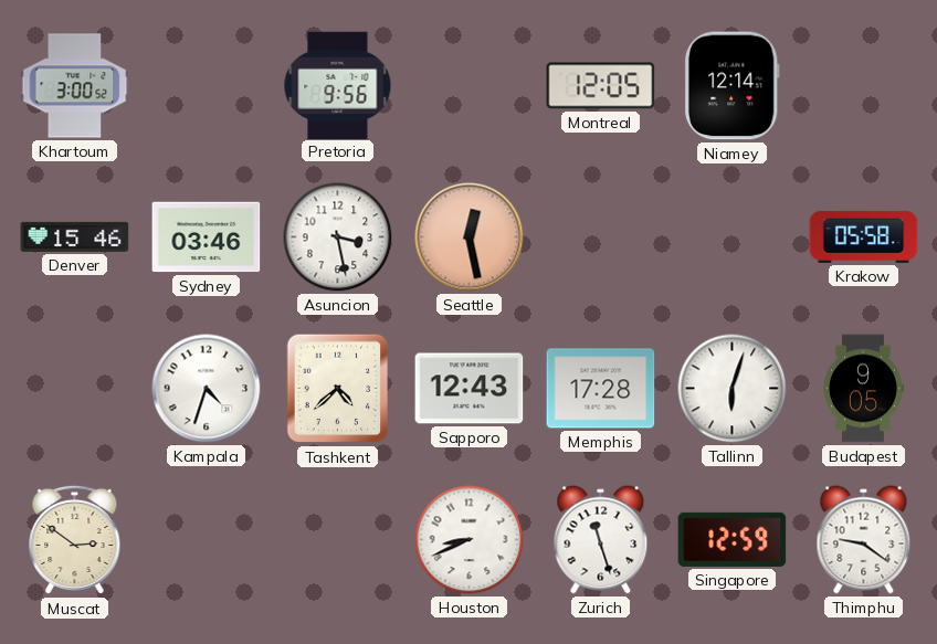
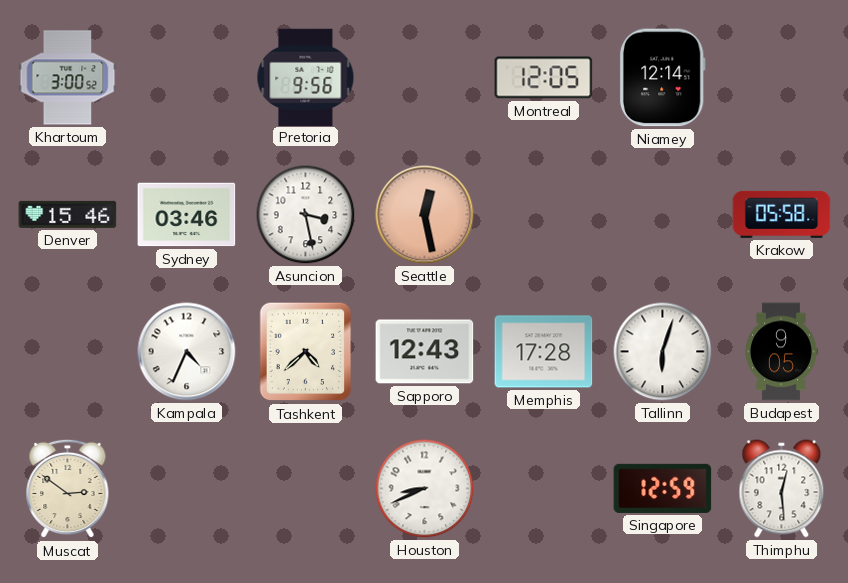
Kampala: 4:33 -> 4:34
Zurich: 11:27 -> none
Thimphu: 9:21 -> 12:29
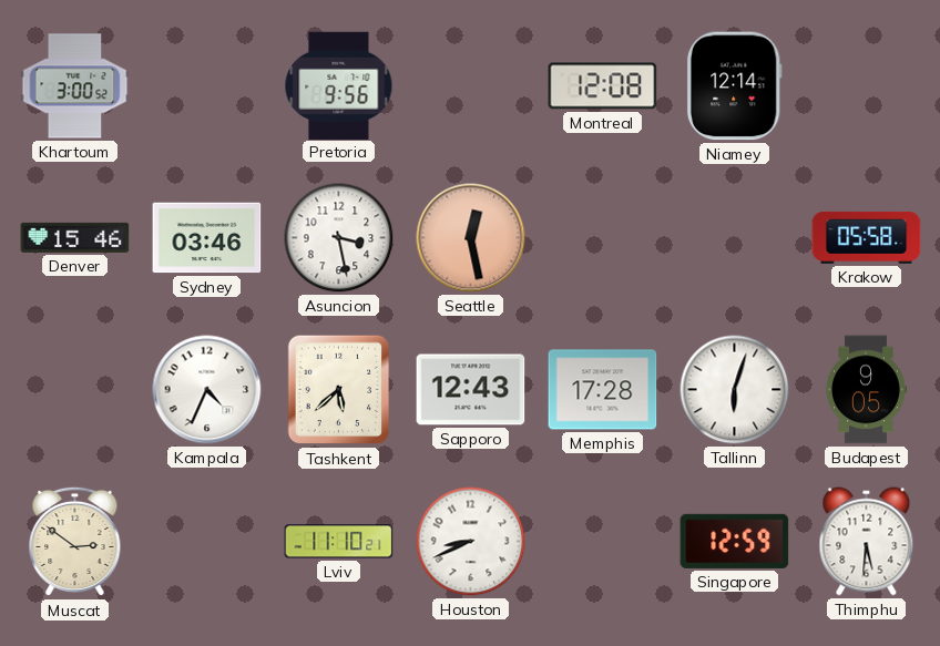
Montreal: 12:05 -> 12:08
Tashkent: 4:38 -> 5:38
Lviv: none -> 11:10
Thimphu: 12:29 -> 5:31
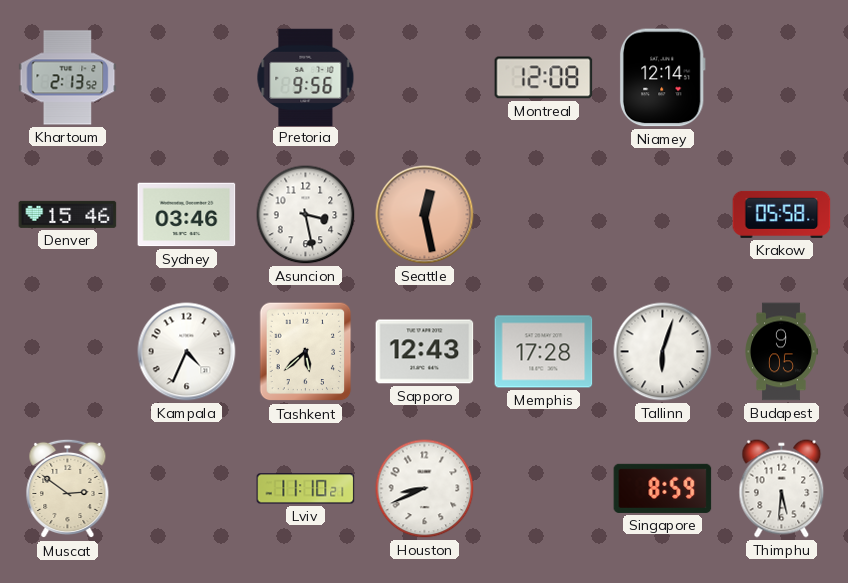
Khartoum: 3:00 -> 2:13
Singapore: 12:59 -> 8:59
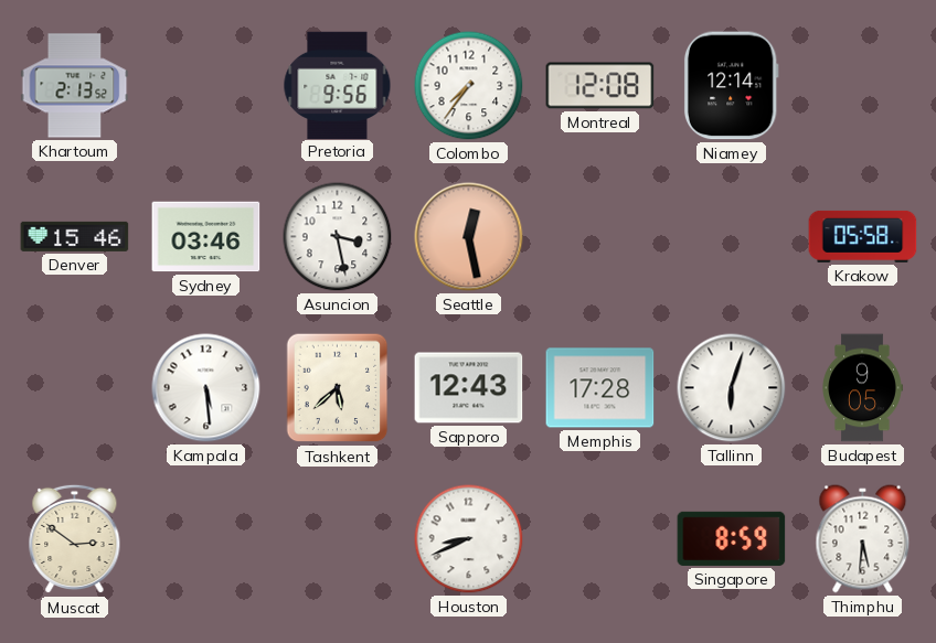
Colombo: none -> 7:36
Kampala: 4:34 -> 5:29
Lviv: 11:10 -> none
